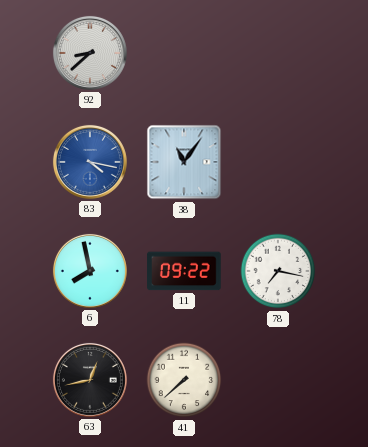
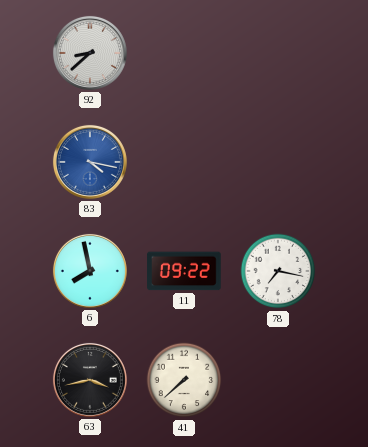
38: 11:06 -> none
63: 12:43 -> 3:43
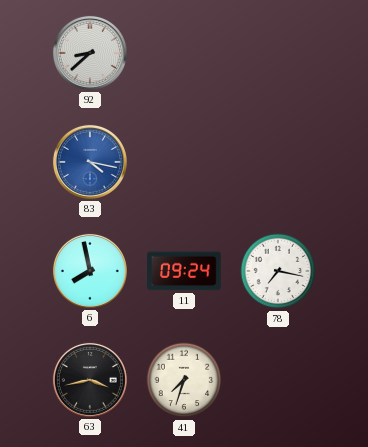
11: 09:22 -> 09:24
41: 7:38 -> 7:33
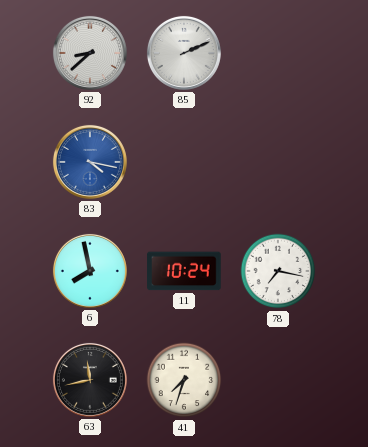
85: none -> 2:11
11: 09:24 -> 10:24
63: 3:43 -> 11:43
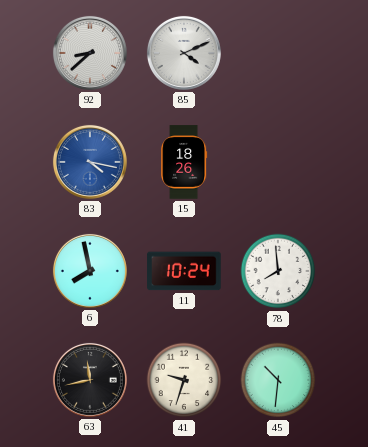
85: 2:11 -> 4:11
15: none -> 18:26
78: 7:17 -> 7:59
41: 7:33 -> 9:33
45: none -> 10:31
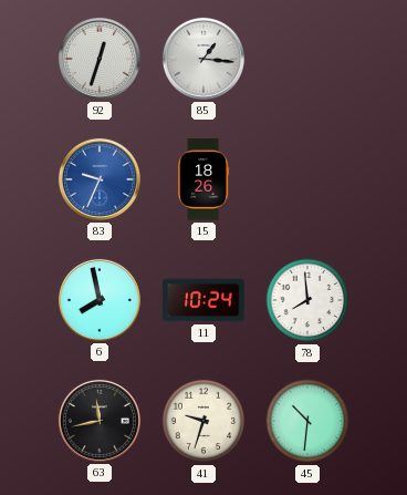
92: 8:38 -> 12:33
85: 4:11 -> 1:16
83: 4:17 -> 9:34
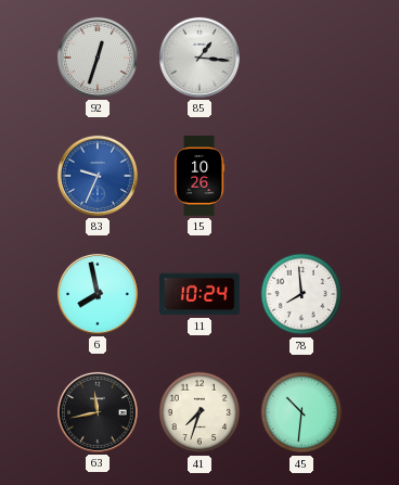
15: 18:26 -> 10:26
41: 9:33 -> 7:33
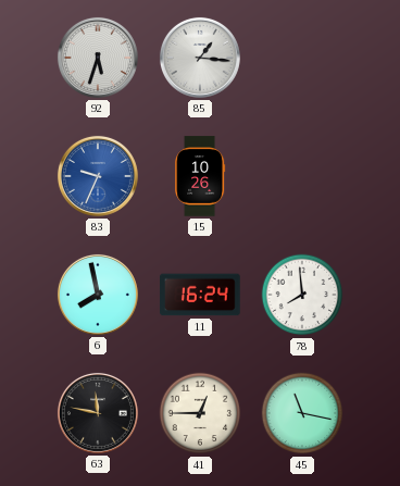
92: 12:33 -> 5:33
11: 10:24 -> 16:24
63: 11:43 -> 11:47
41: 7:33 -> 12:45
45: 10:31 -> 11:17
